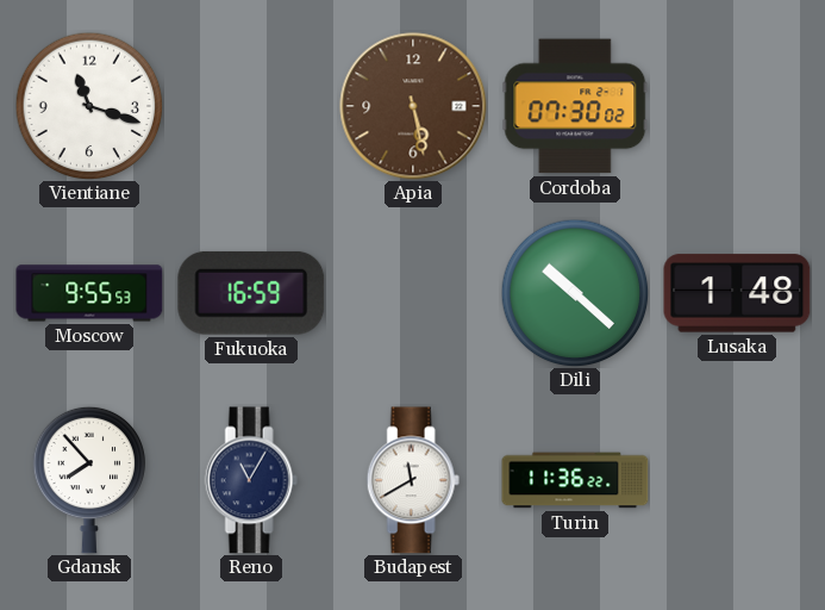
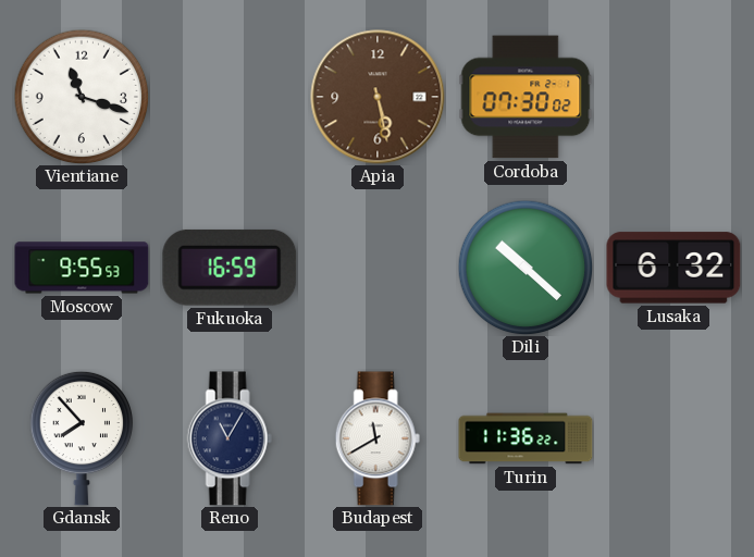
Lusaka: 1:48 -> 6:32
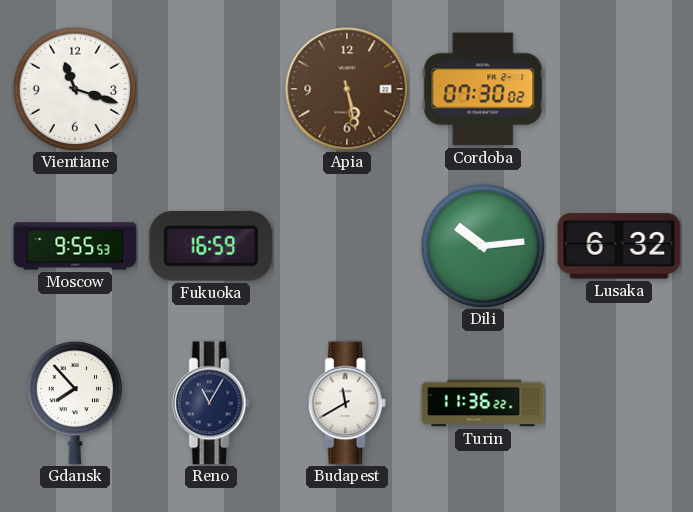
Dili: 10:22 -> 10:14
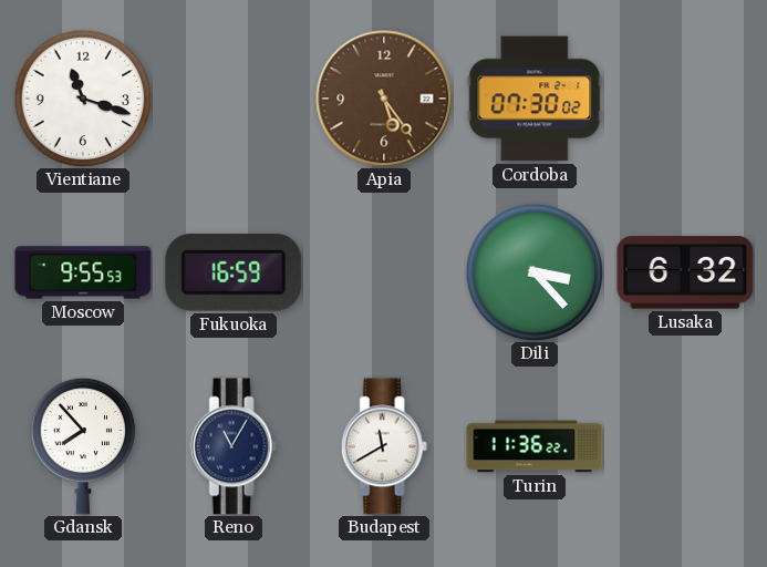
Apia: 5:28 -> 5:24
Dili: 10:14 -> 3:23
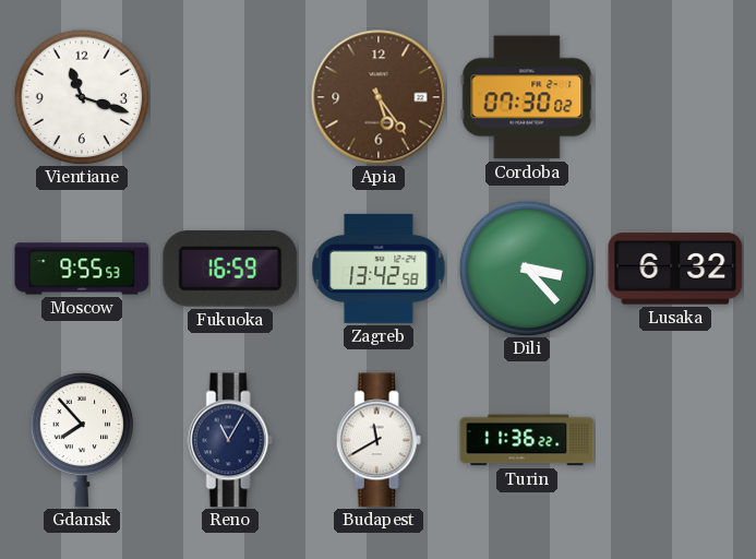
Zagreb: none -> 13:42
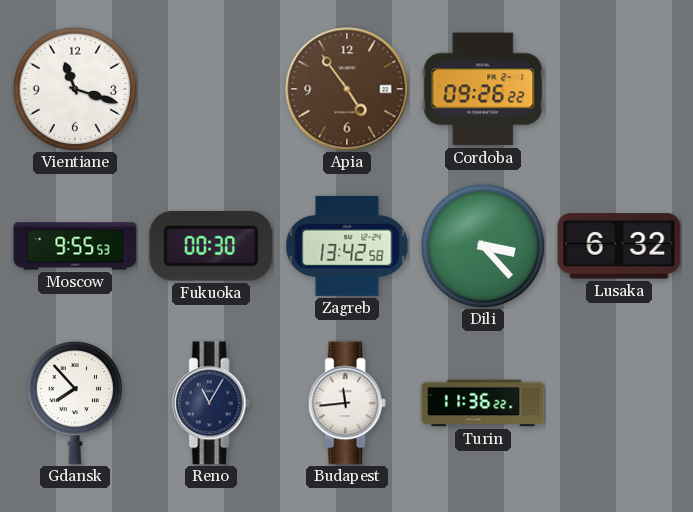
Apia: 5:24 -> 4:54
Cordoba: 07:30 -> 09:26
Fukuoka: 16:59 -> 00:30
Budapest: 11:40 -> 11:44
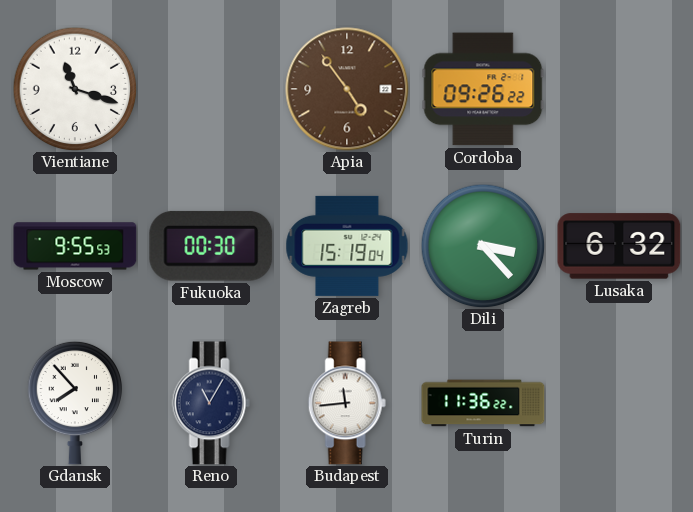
Zagreb: 13:42 -> 15:19
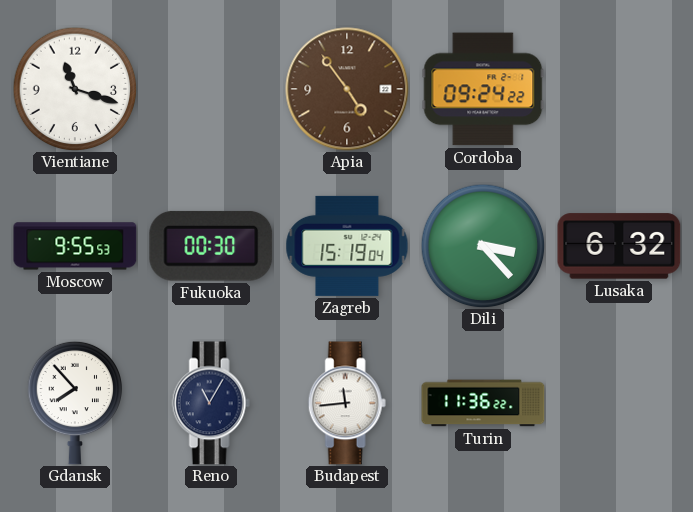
Cordoba: 09:26 -> 09:24
